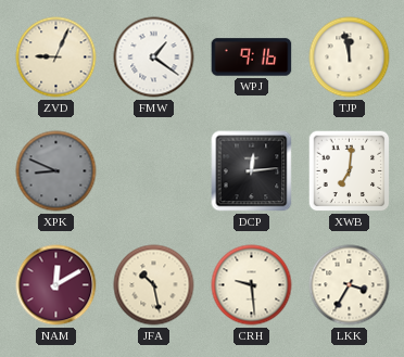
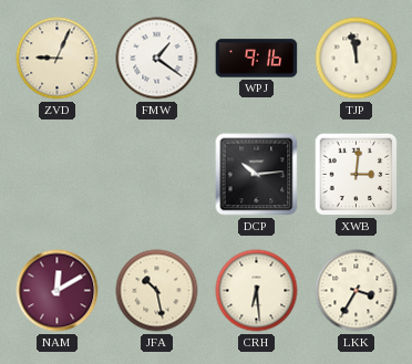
XPK: 8:49 -> none
DCP: 12:14 -> 10:14
XWB: 7:01 -> 3:01
CRH: 9:29 -> 6:29
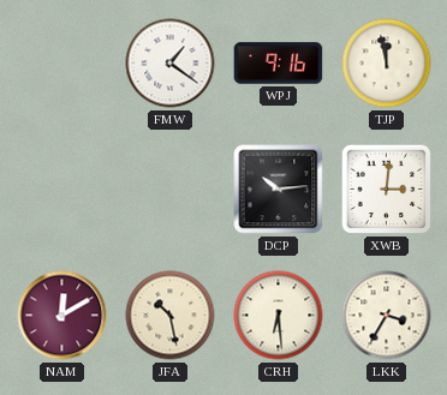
ZVD: 9:04 -> none
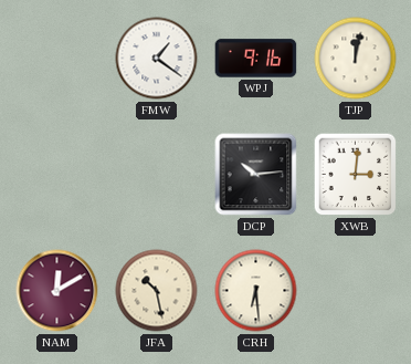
TJP: 11:58 -> 12:02
LKK: 3:35 -> none
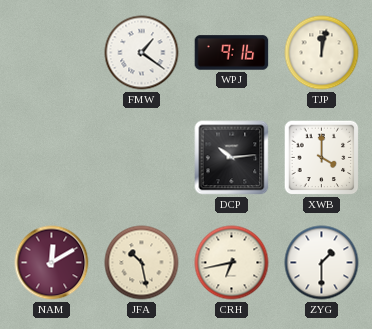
XWB: 3:01 -> 4:00
CRH: 6:29 -> 6:43
ZYG: none -> 1:30
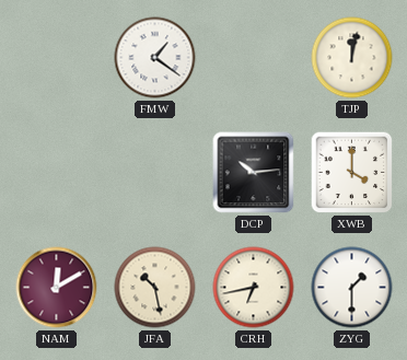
WPJ: 9:16 -> none
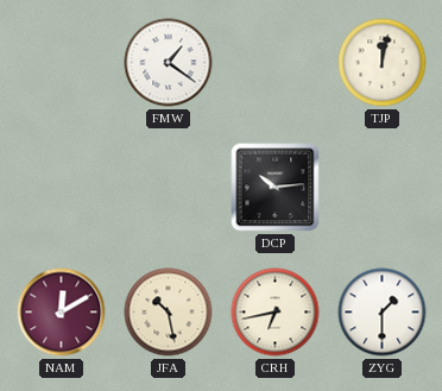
XWB: 4:00 -> none
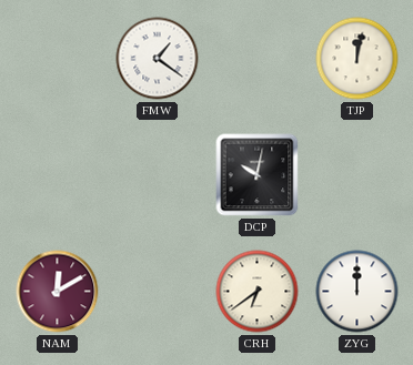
DCP: 10:14 -> 10:02
JFA: 10:28 -> none
CRH: 6:43 -> 6:39
ZYG: 1:30 -> 12:00
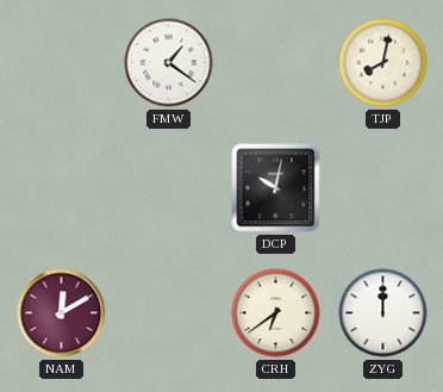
TJP: 12:02 -> 8:02
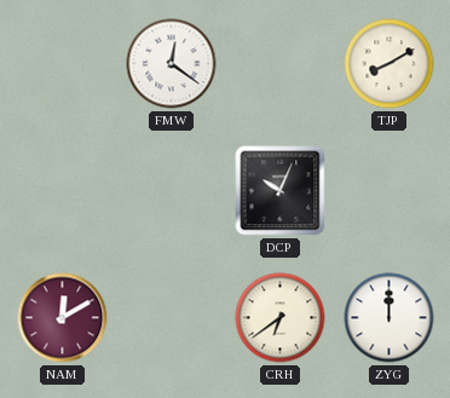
FMW: 1:21 -> 12:21
TJP: 8:02 -> 8:10
DCP: 10:02 -> 10:04
